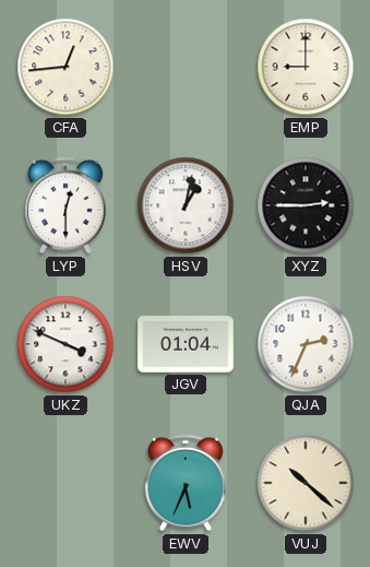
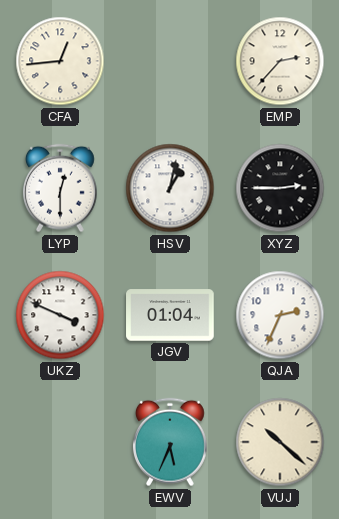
EMP: 9:00 -> 2:37
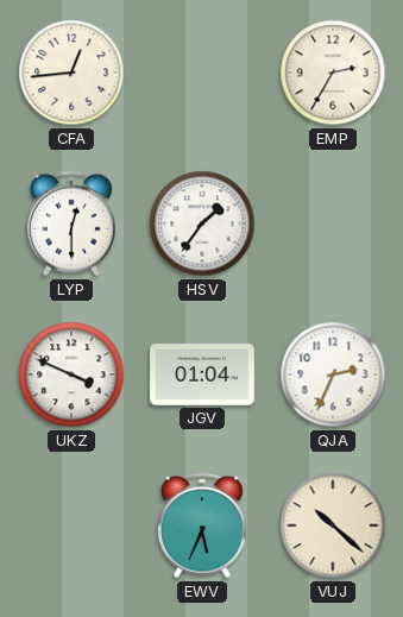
EMP: 2:37 -> 2:35
HSV: 1:02 -> 1:36
XYZ: 2:45 -> none
